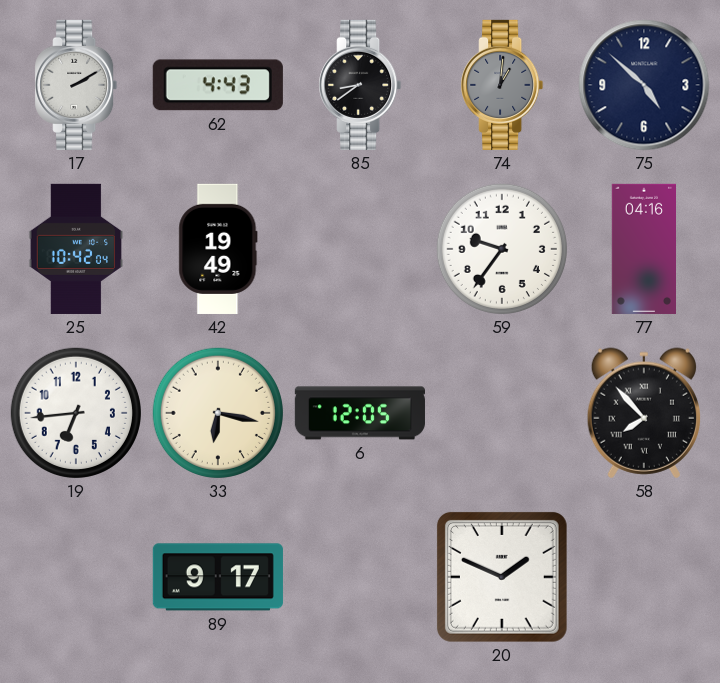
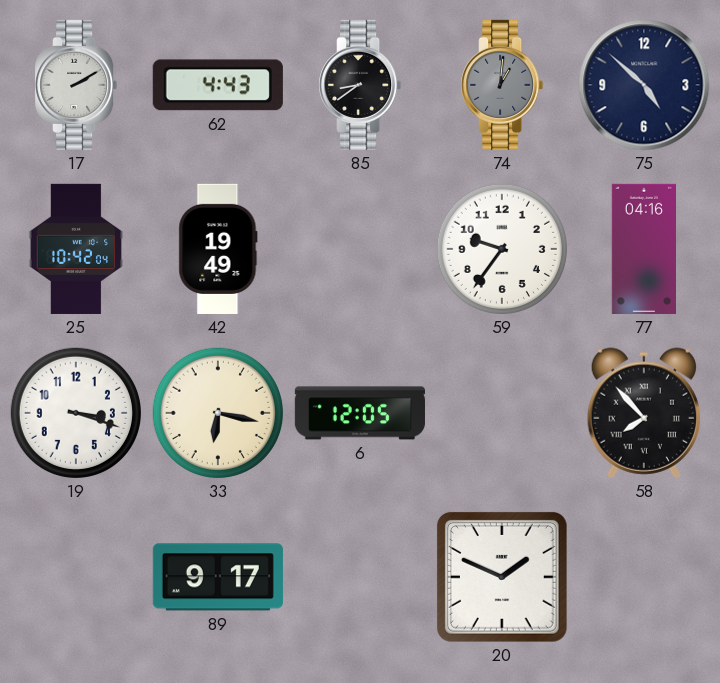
19: 6:44 -> 3:18
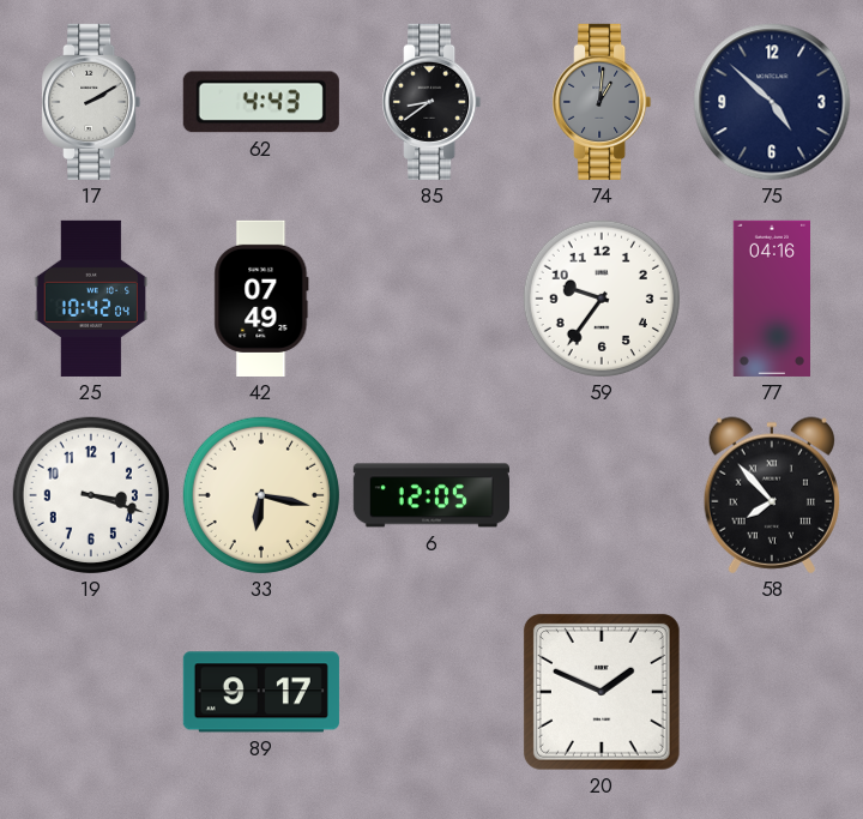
42: 19:49 -> 07:49
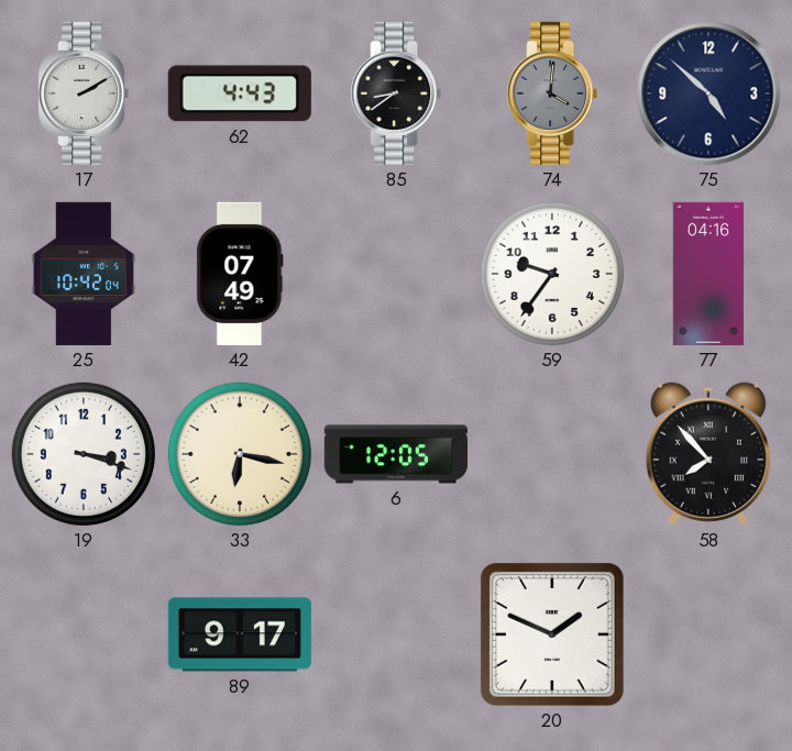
74: 1:01 -> 4:01
